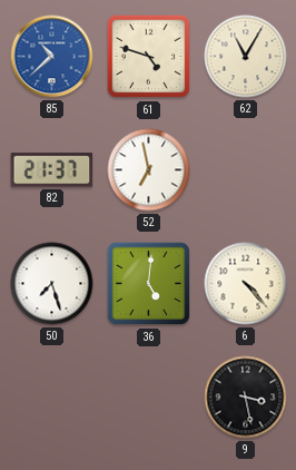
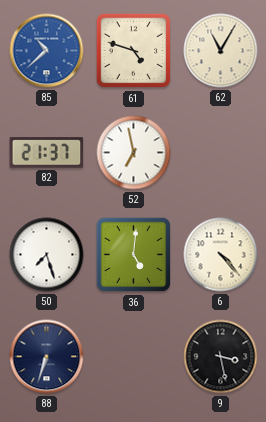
88: none -> 6:33
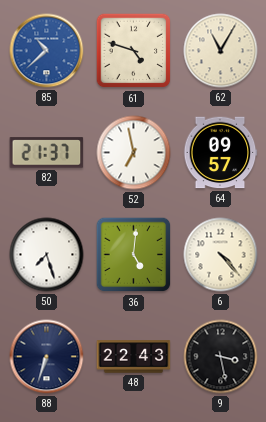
64: none -> 09:57
48: none -> 22:43
